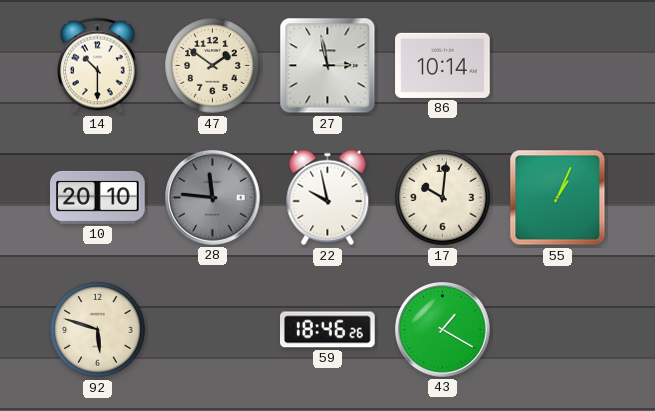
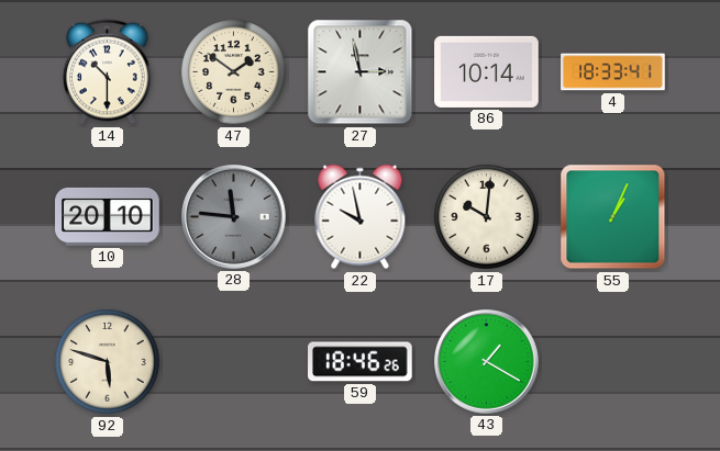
4: none -> 18:33
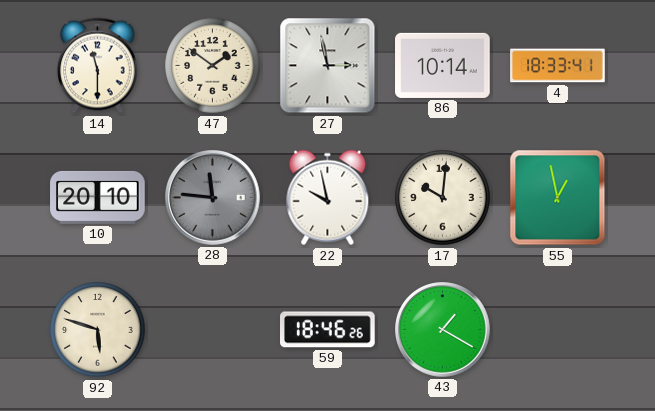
14: 10:30 -> 11:30
55: 1:04 -> 12:58
